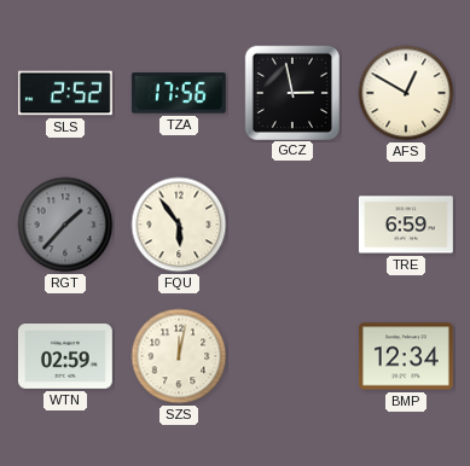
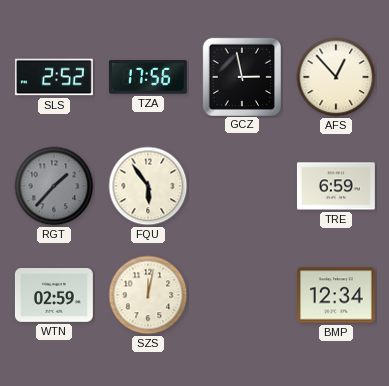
AFS: 12:50 -> 12:53
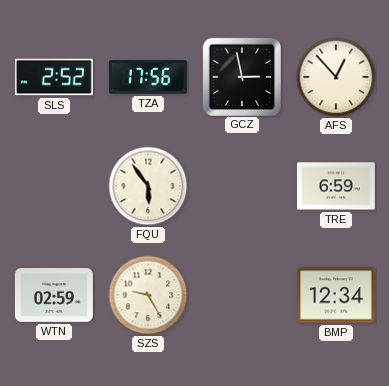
RGT: 1:37 -> none
SZS: 12:02 -> 9:25
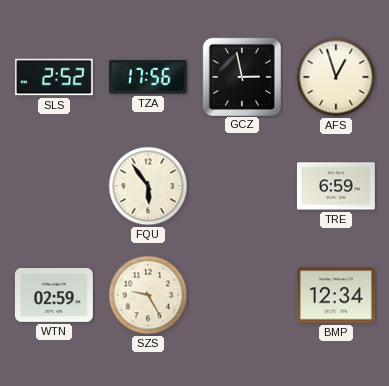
AFS: 12:53 -> 12:57
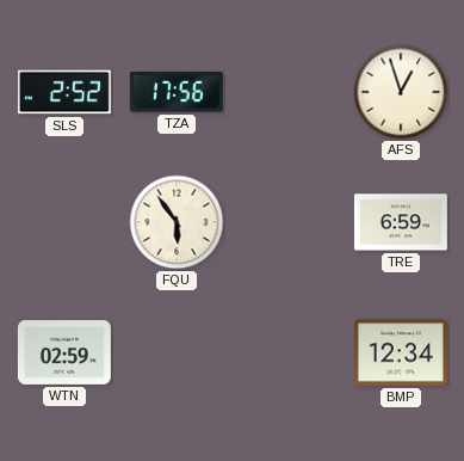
GCZ: 2:58 -> none
SZS: 9:25 -> none
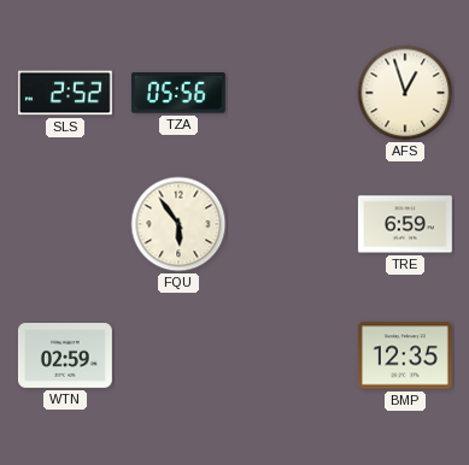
TZA: 17:56 -> 05:56
BMP: 12:34 -> 12:35
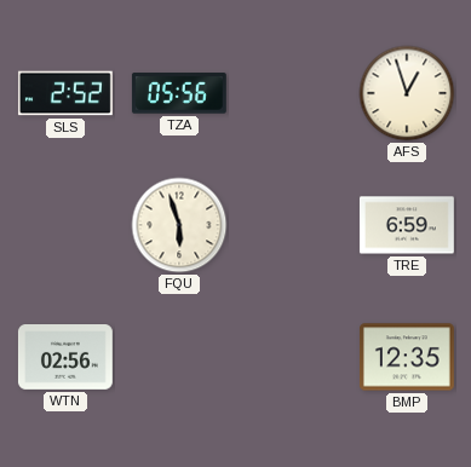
FQU: 5:54 -> 5:57
WTN: 02:59 -> 02:56
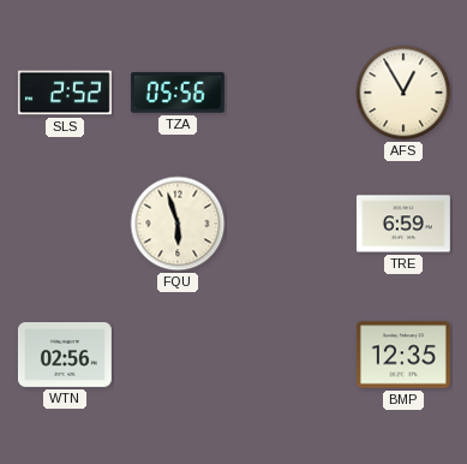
AFS: 12:57 -> 12:55
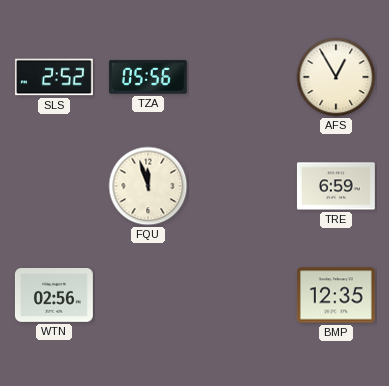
FQU: 5:57 -> 11:57
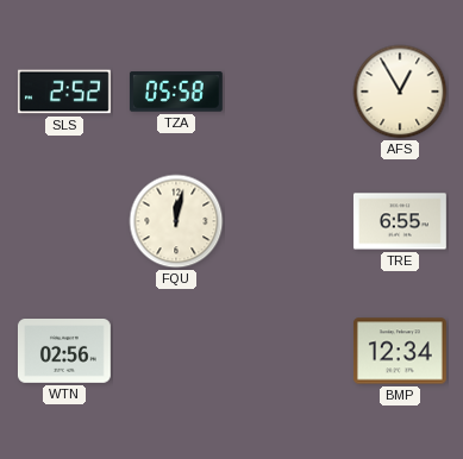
TZA: 05:56 -> 05:58
FQU: 11:57 -> 12:02
TRE: 6:59 -> 6:55
BMP: 12:35 -> 12:34
